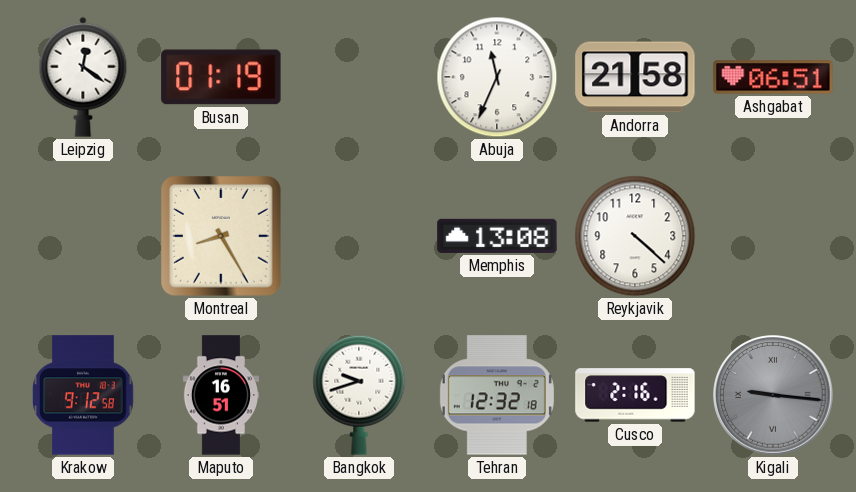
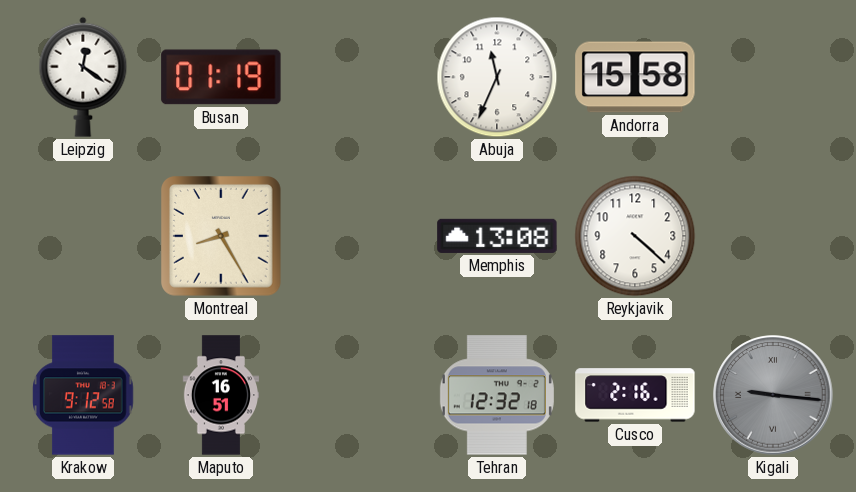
Andorra: 21:58 -> 15:58
Ashgabat: 06:51 -> none
Bangkok: 9:42 -> none
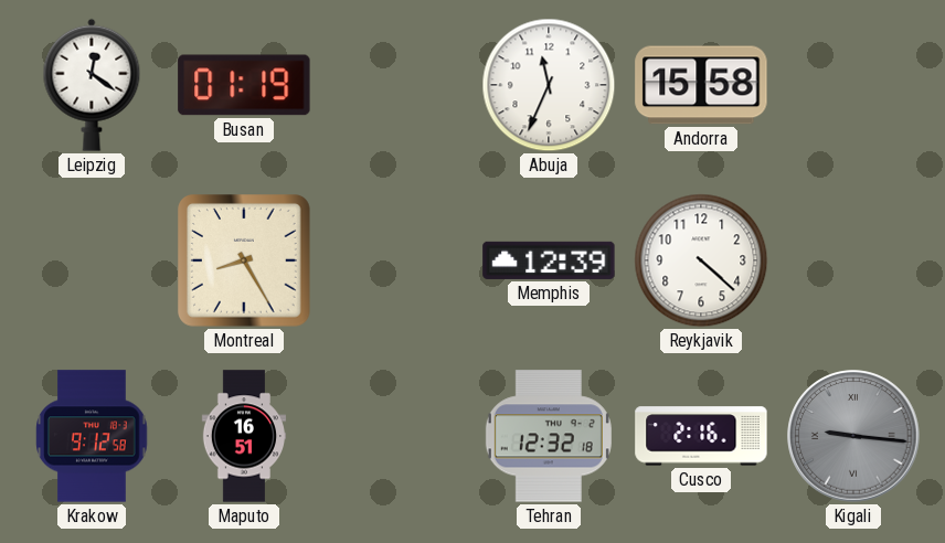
Memphis: 13:08 -> 12:39
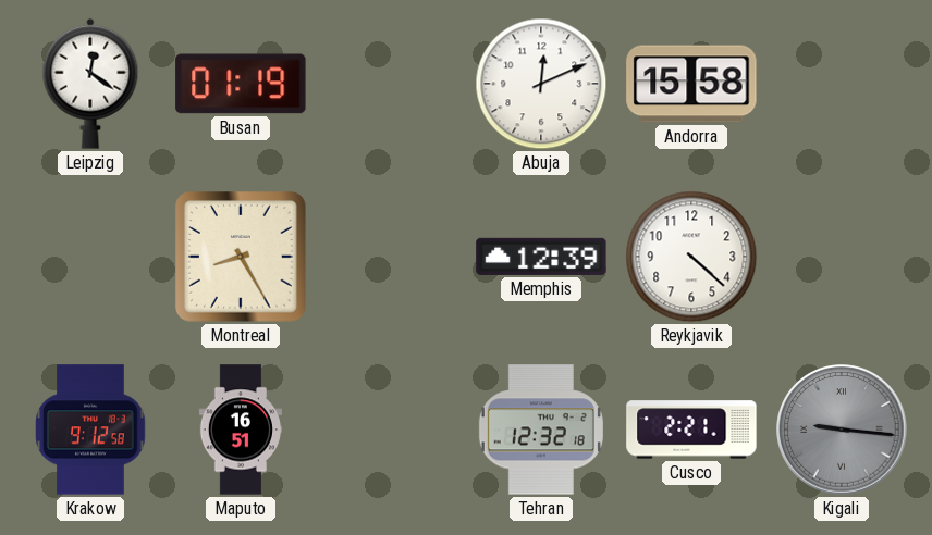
Abuja: 11:34 -> 12:11
Cusco: 2:16 -> 2:21
